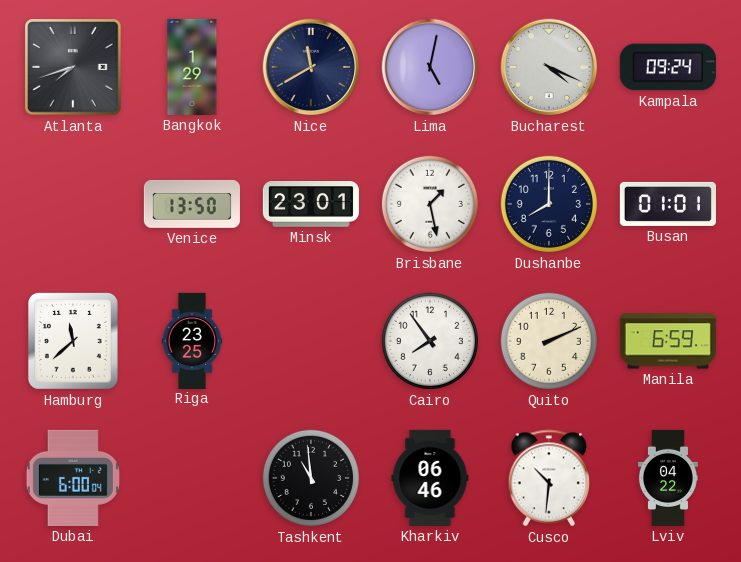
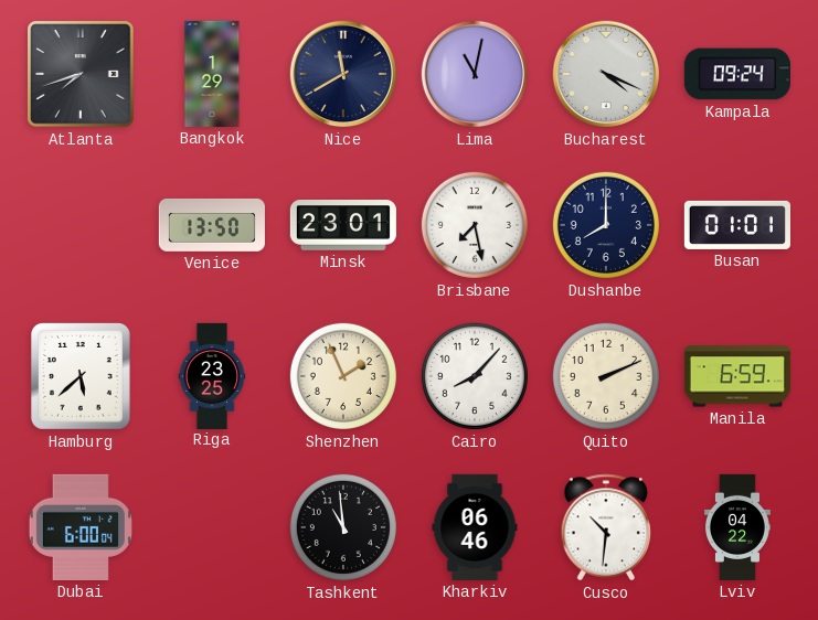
Lima: 5:02 -> 11:02
Brisbane: 1:28 -> 7:28
Hamburg: 11:38 -> 5:38
Shenzhen: none -> 1:56
Cairo: 7:54 -> 8:07
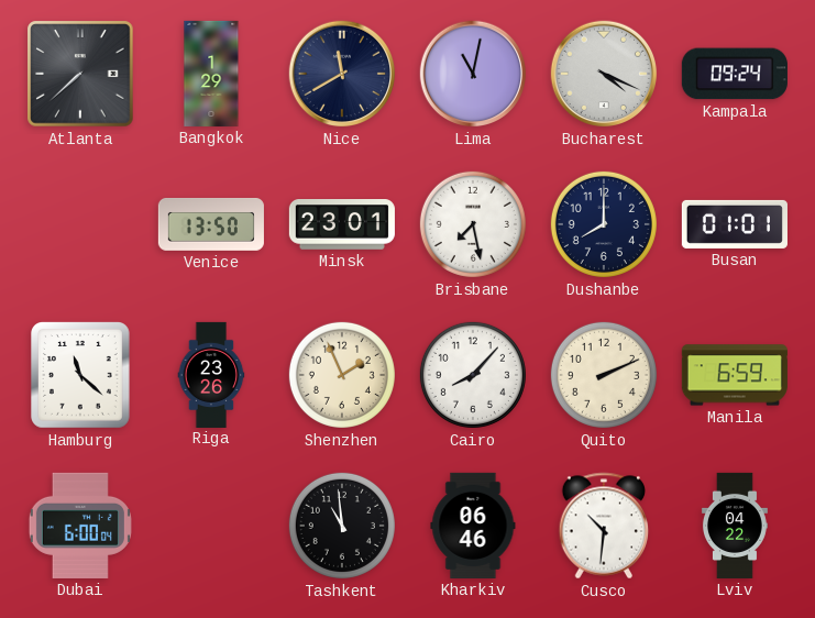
Atlanta: 7:42 -> 7:38
Hamburg: 5:38 -> 11:22
Riga: 23:25 -> 23:26
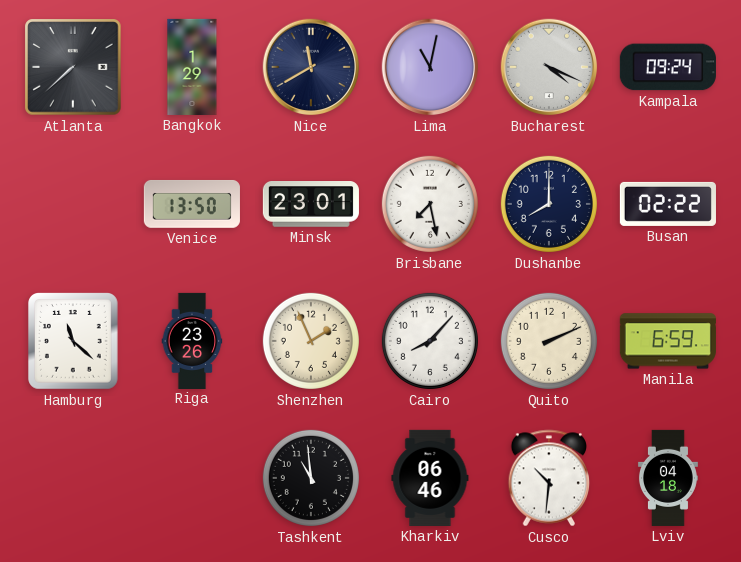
Busan: 01:01 -> 02:22
Dubai: 6:00 -> none
Lviv: 04:22 -> 04:18
